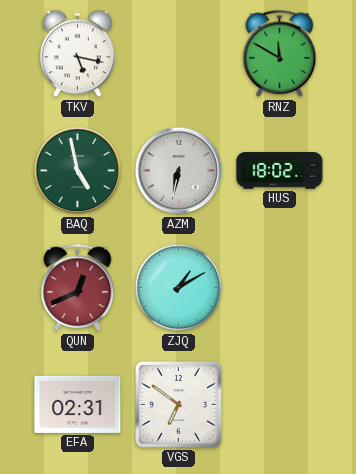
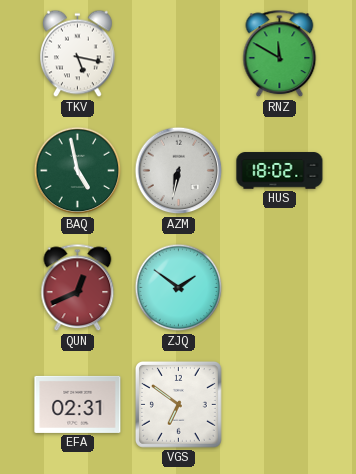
ZJQ: 1:10 -> 1:51
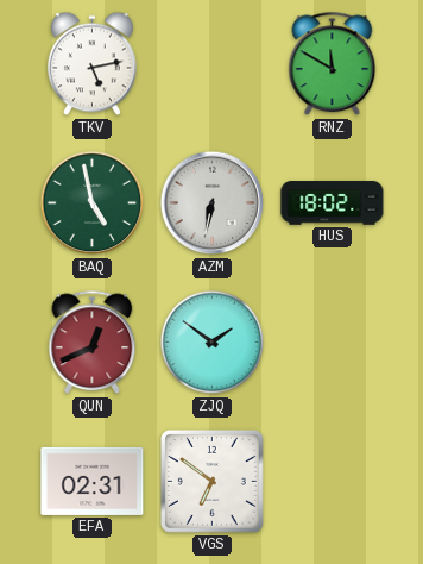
TKV: 5:17 -> 5:13
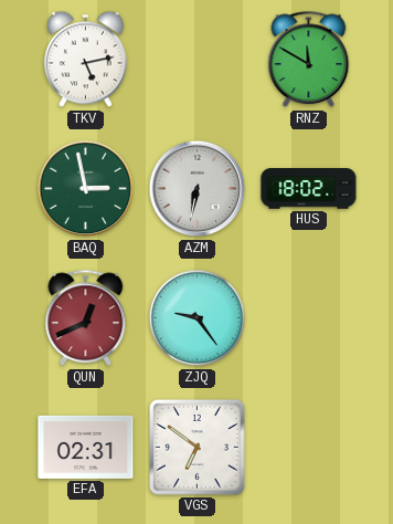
BAQ: 4:58 -> 2:58
ZJQ: 1:51 -> 9:24
